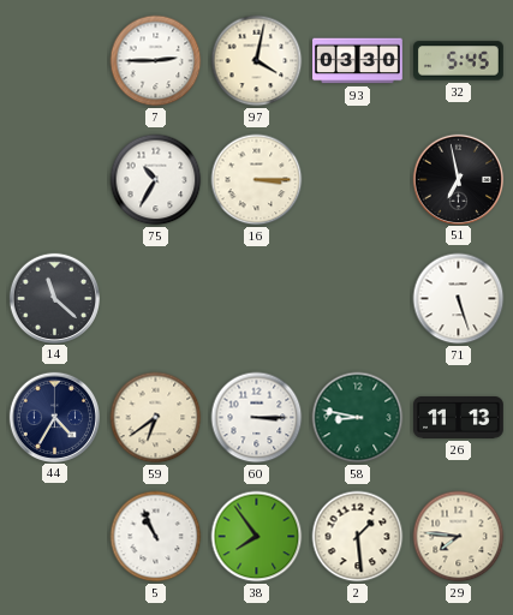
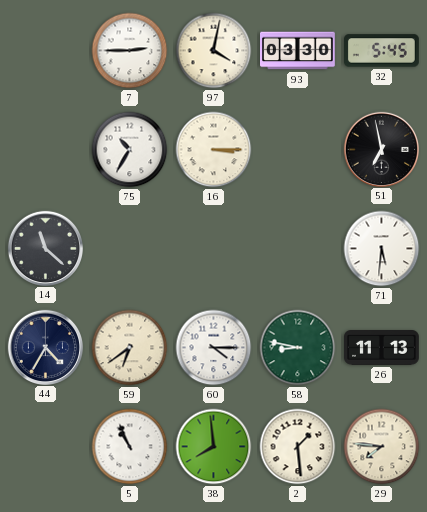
71: 5:27 -> 5:31
60: 3:15 -> 4:15
38: 7:54 -> 7:59
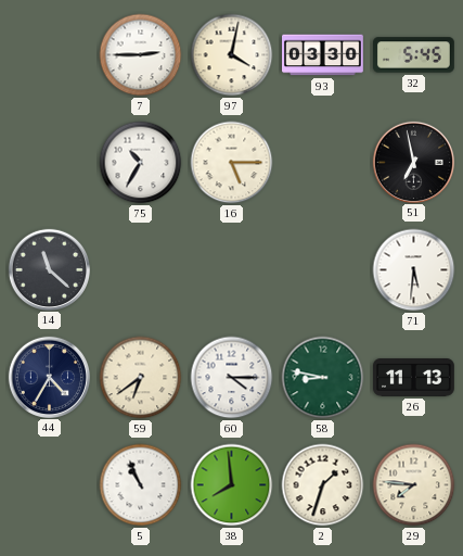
16: 3:15 -> 5:15
2: 1:29 -> 1:33
